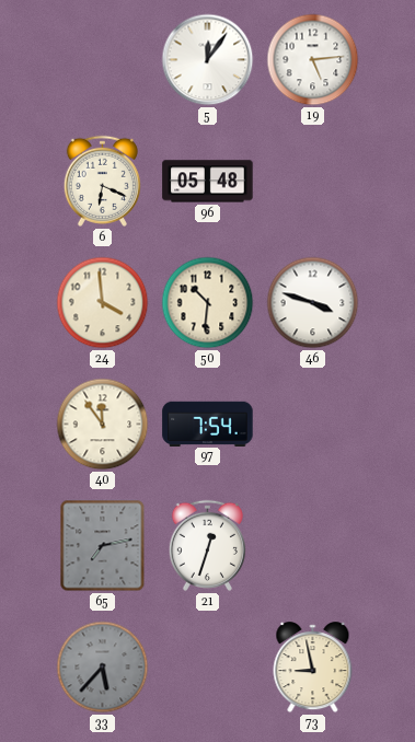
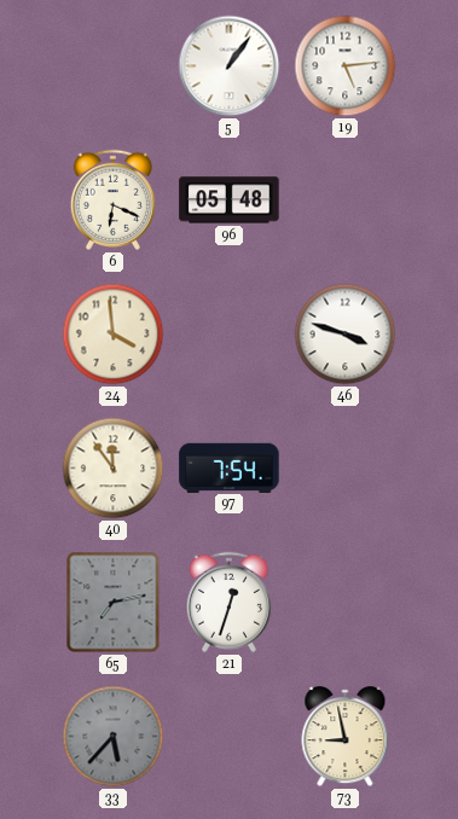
5: 12:06 -> 1:06
50: 10:31 -> none
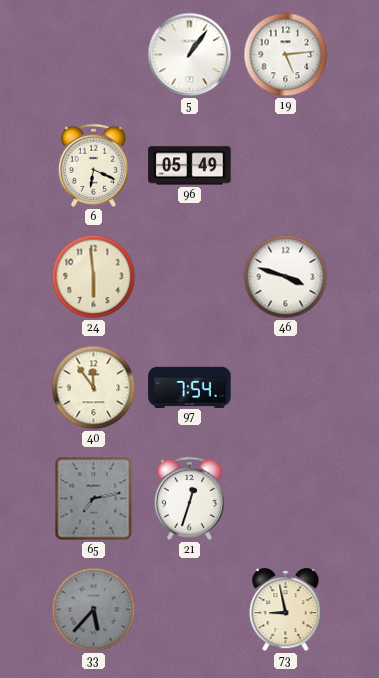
96: 05:48 -> 05:49
24: 3:59 -> 5:59
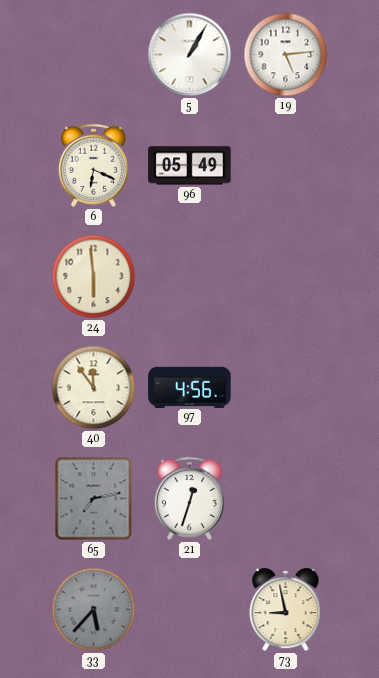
5: 1:06 -> 1:05
46: 3:48 -> none
97: 7:54 -> 4:56
